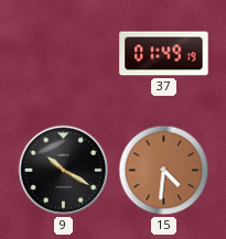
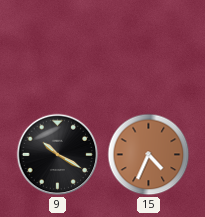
37: 01:49 -> none
15: 4:31 -> 4:34
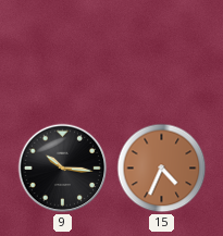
9: 10:20 -> 10:16
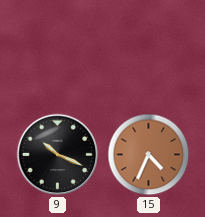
9: 10:16 -> 10:19
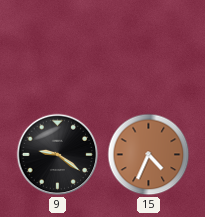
9: 10:19 -> 9:21
